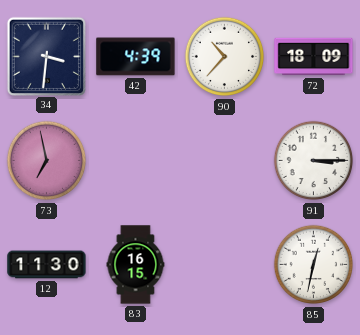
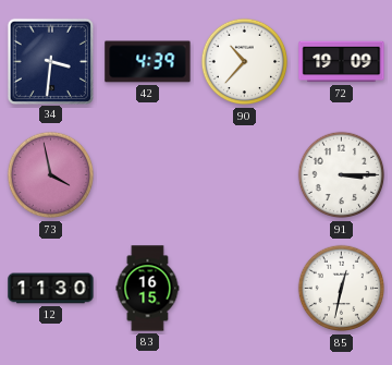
72: 18:09 -> 19:09
73: 6:58 -> 3:58
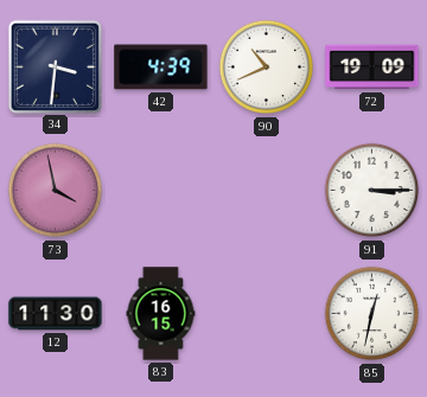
90: 10:37 -> 10:41
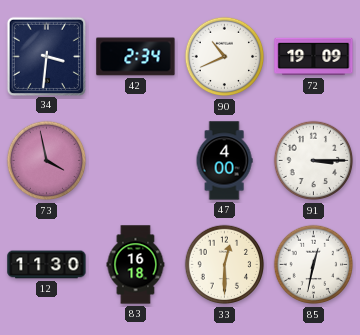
42: 4:39 -> 2:34
47: none -> 4:00
83: 16:15 -> 16:18
33: none -> 12:30
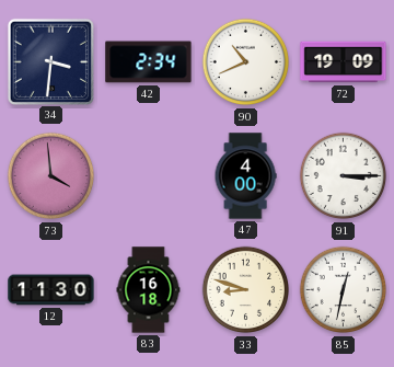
73: 3:58 -> 3:59
33: 12:30 -> 8:48
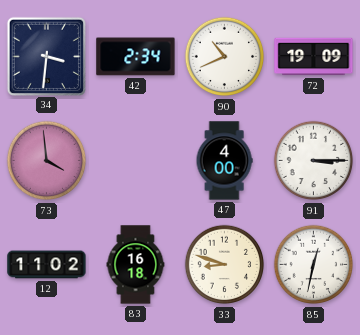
12: 11:30 -> 11:02
